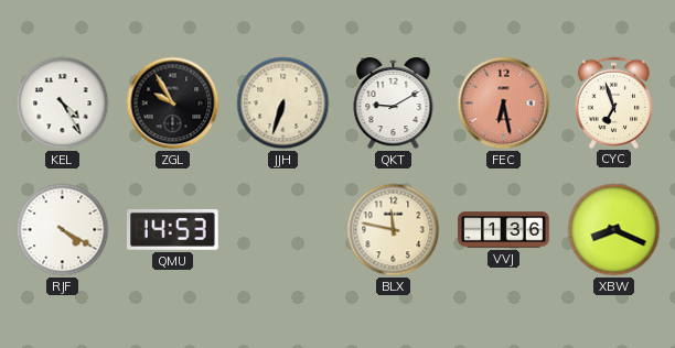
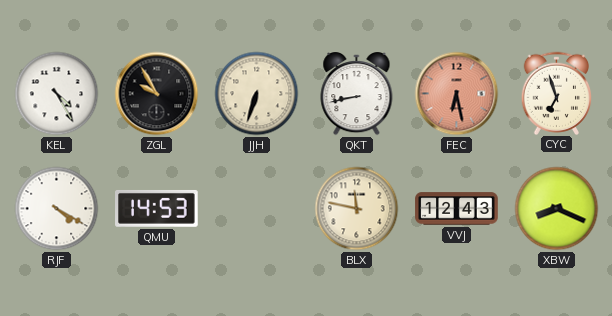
QKT: 9:10 -> 8:43
VVJ: 1:36 -> 12:43
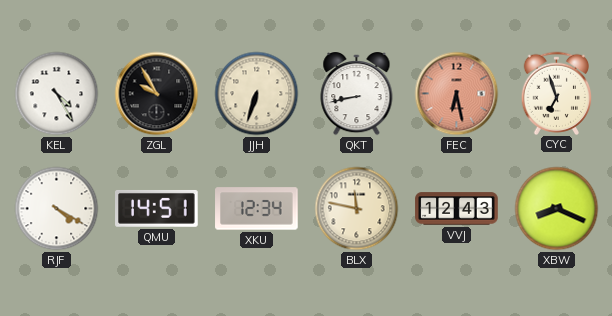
QMU: 14:53 -> 14:51
XKU: none -> 12:34
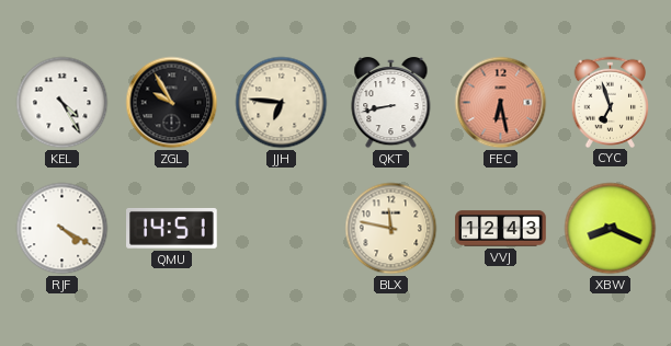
JJH: 6:33 -> 6:46
XKU: 12:34 -> none
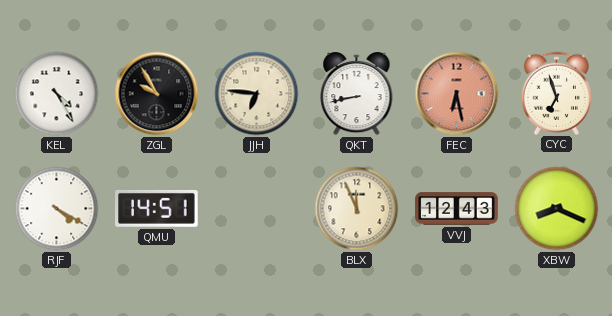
BLX: 11:47 -> 11:56
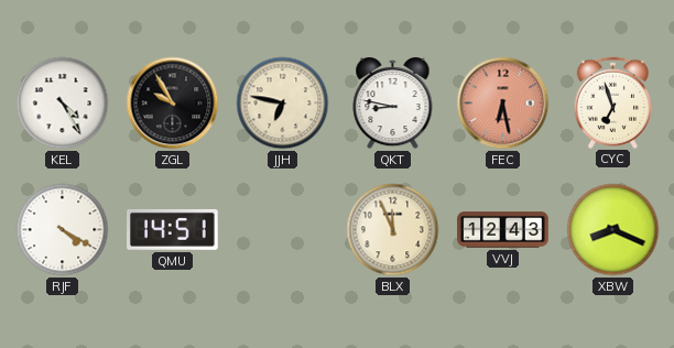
JJH: 6:46 -> 6:47
QKT: 8:43 -> 8:47
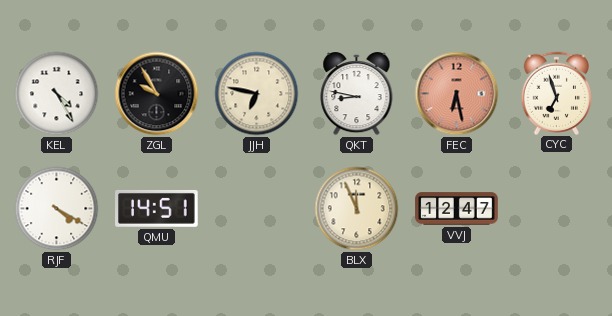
VVJ: 12:43 -> 12:47
XBW: 8:19 -> none
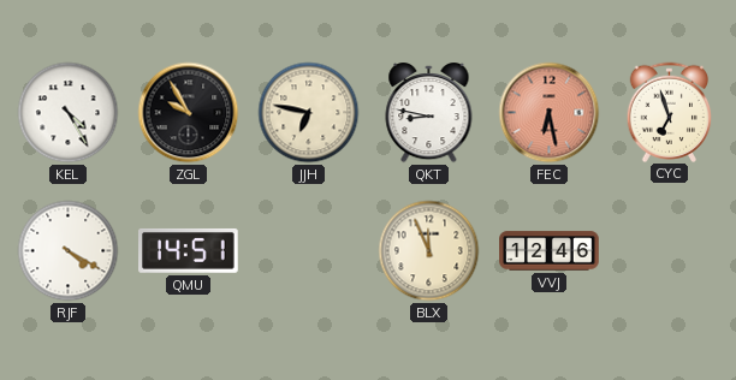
VVJ: 12:47 -> 12:46
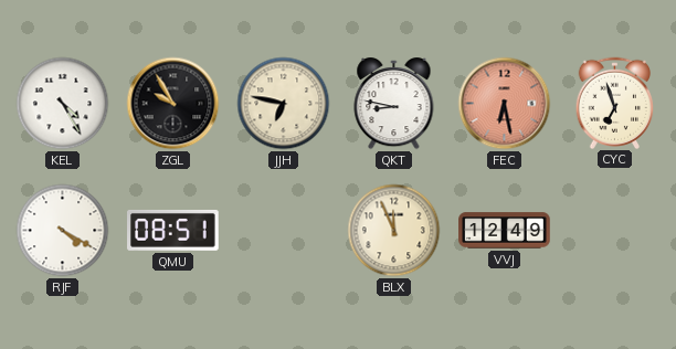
QMU: 14:51 -> 08:51
VVJ: 12:46 -> 12:49
